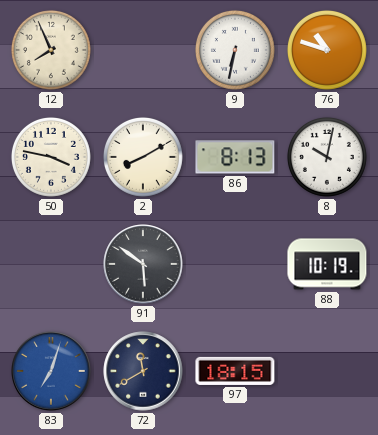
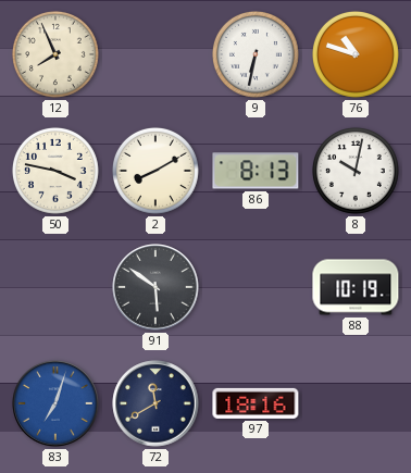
97: 18:15 -> 18:16
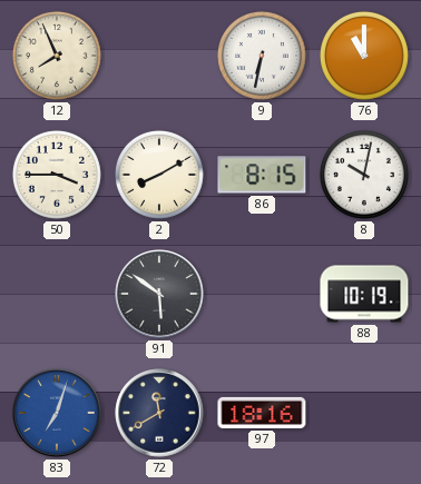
76: 10:48 -> 11:00
50: 3:47 -> 3:45
86: 8:13 -> 8:15
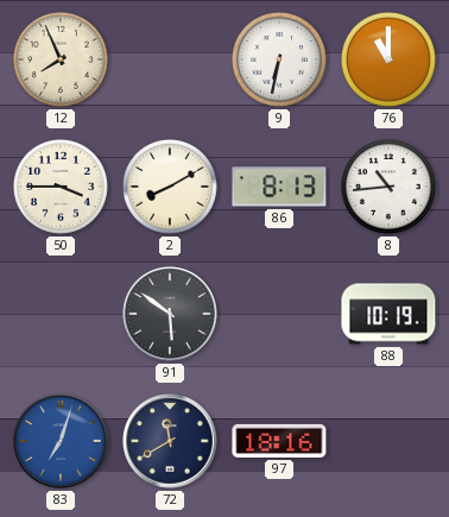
86: 8:15 -> 8:13
8: 10:02 -> 10:44
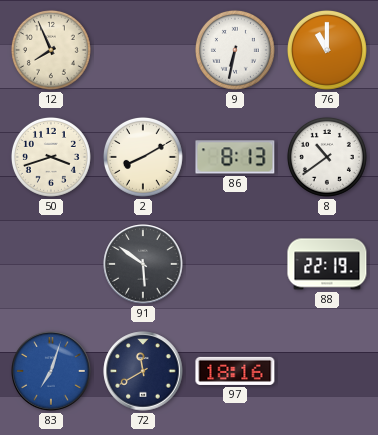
50: 3:45 -> 3:42
8: 10:44 -> 10:39
88: 10:19 -> 22:19
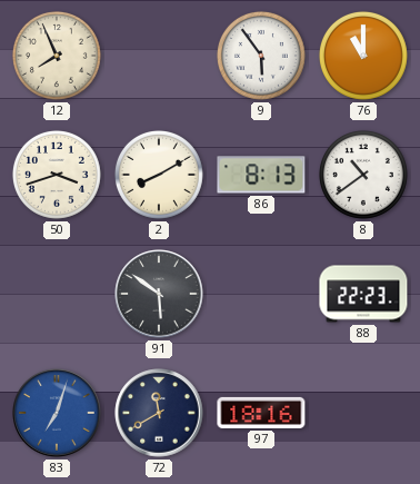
9: 6:32 -> 5:54
88: 22:19 -> 22:23
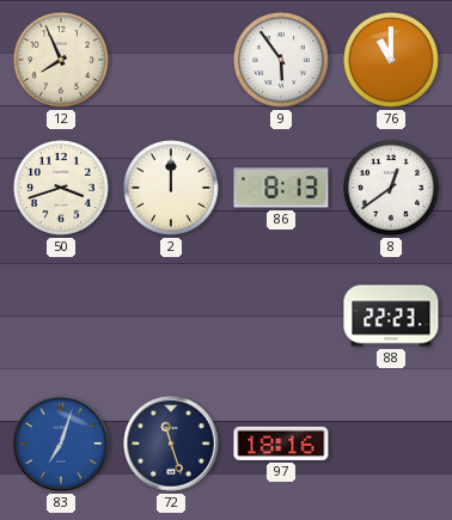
2: 8:10 -> 12:00
8: 10:39 -> 12:39
91: 5:51 -> none
72: 11:40 -> 11:27
